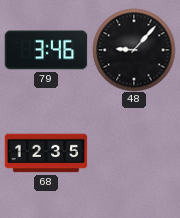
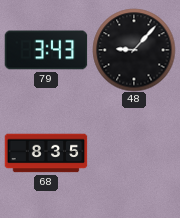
79: 3:46 -> 3:43
68: 12:35 -> 8:35
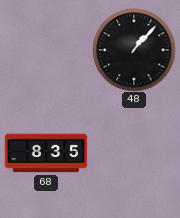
79: 3:43 -> none
48: 9:07 -> 1:07
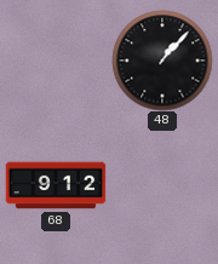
68: 8:35 -> 9:12
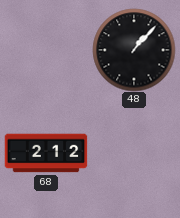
68: 9:12 -> 2:12
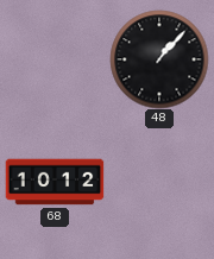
68: 2:12 -> 10:12
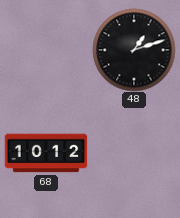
48: 1:07 -> 1:12
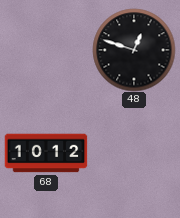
48: 1:12 -> 12:48
